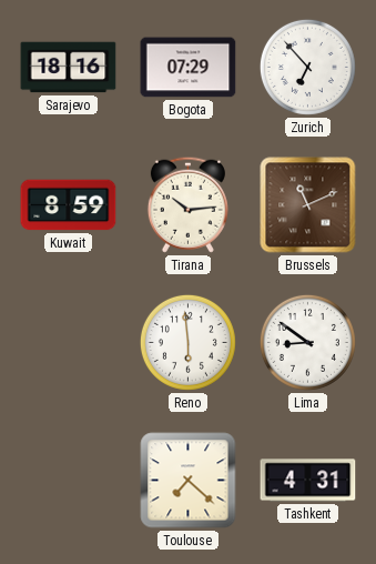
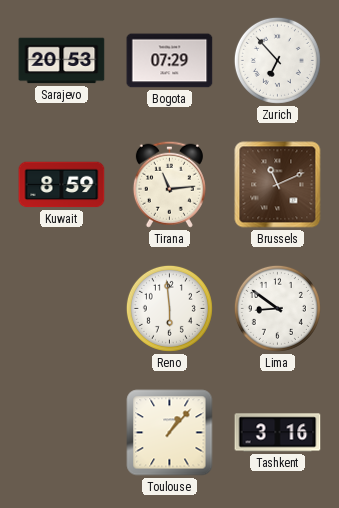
Sarajevo: 18:16 -> 20:53
Tirana: 10:14 -> 11:14
Toulouse: 7:22 -> 1:07
Tashkent: 4:31 -> 3:16
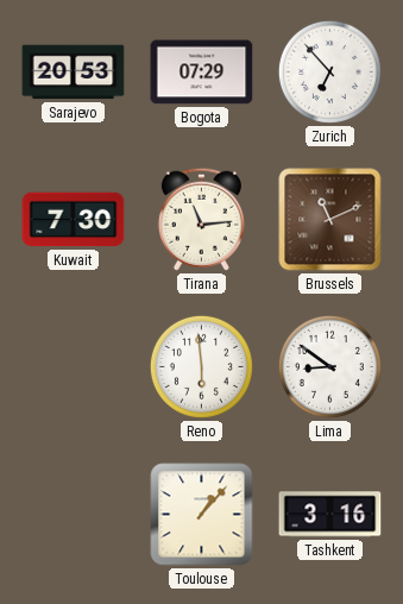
Kuwait: 8:59 -> 7:30
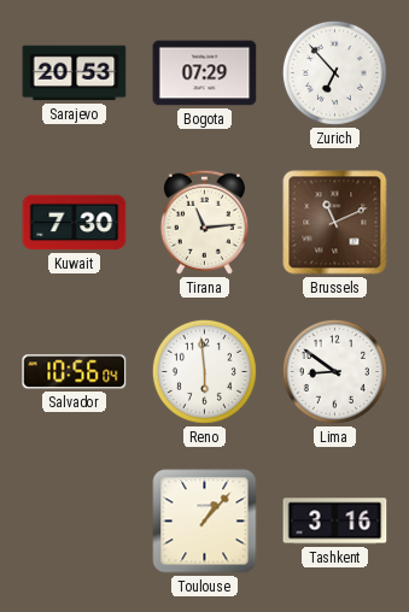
Salvador: none -> 10:56
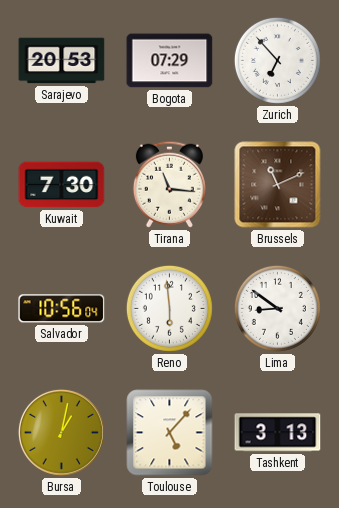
Tirana: 11:14 -> 11:16
Bursa: none -> 1:02
Toulouse: 1:07 -> 5:07
Tashkent: 3:16 -> 3:13
